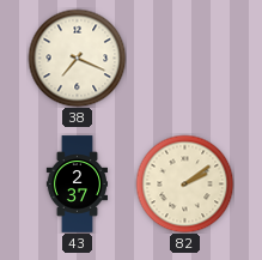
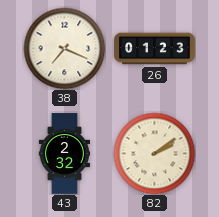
26: none -> 01:23
43: 2:37 -> 2:32
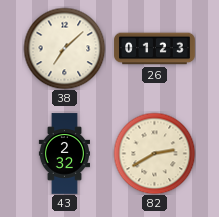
38: 7:19 -> 7:08
82: 2:09 -> 2:40
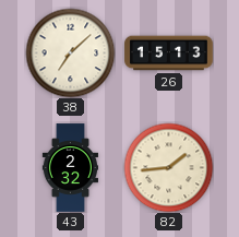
26: 01:23 -> 15:13
82: 2:40 -> 1:44
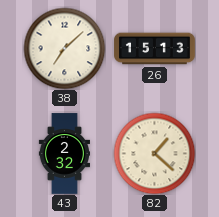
82: 1:44 -> 1:22
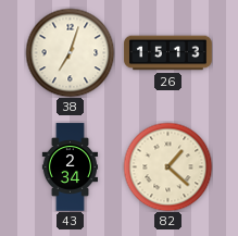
38: 7:08 -> 7:03
43: 2:32 -> 2:34
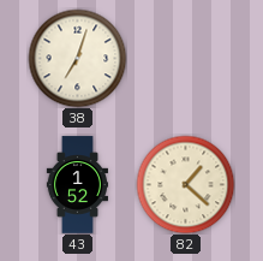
26: 15:13 -> none
43: 2:34 -> 1:52
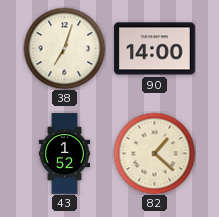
90: none -> 14:00
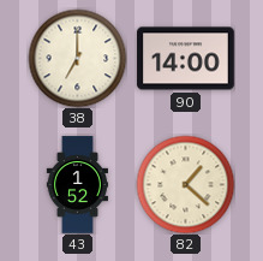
38: 7:03 -> 7:00
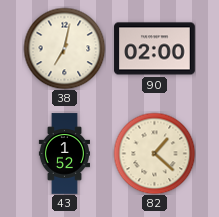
38: 7:00 -> 7:02
90: 14:00 -> 02:00
